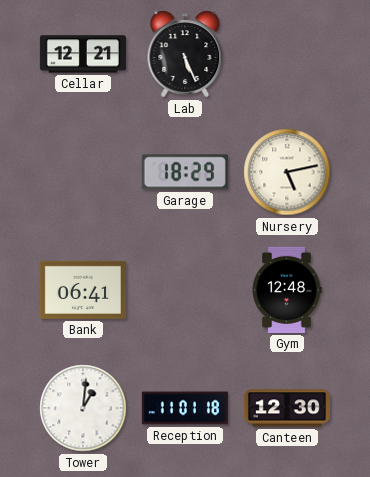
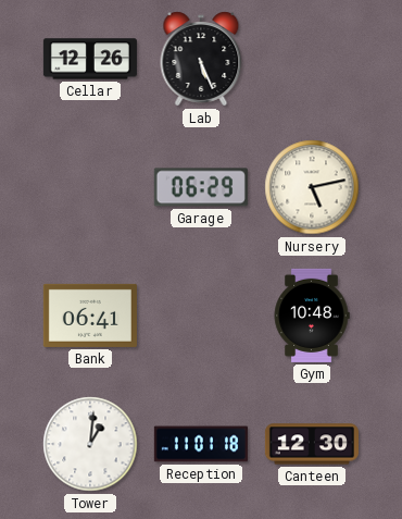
Cellar: 12:21 -> 12:26
Garage: 18:29 -> 06:29
Gym: 12:48 -> 10:48
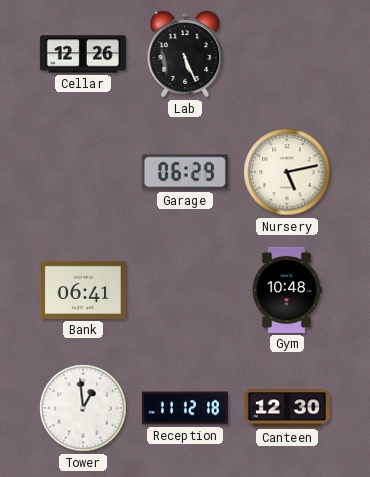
Tower: 1:01 -> 12:59
Reception: 11:01 -> 11:12
